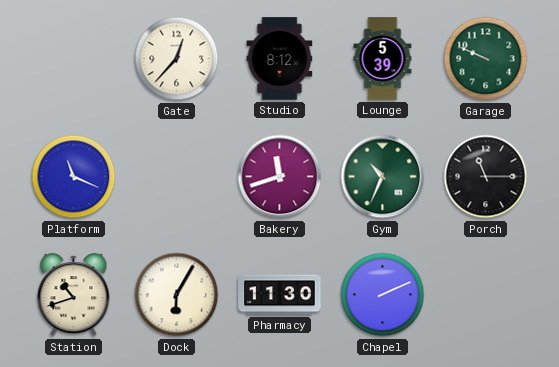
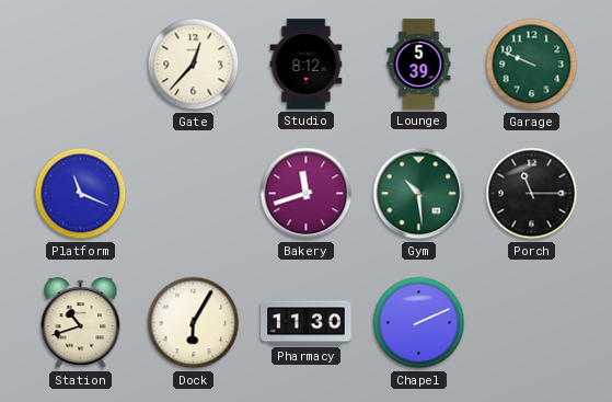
Gym: 10:34 -> 10:29
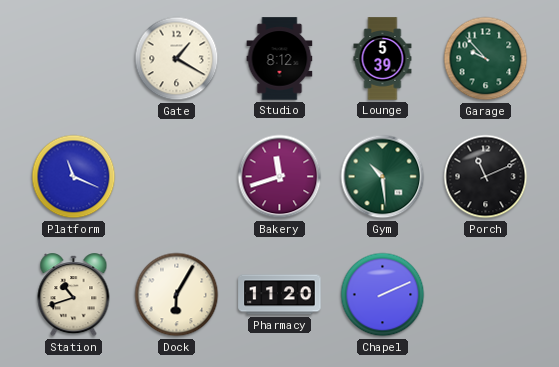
Gate: 12:37 -> 1:20
Garage: 9:49 -> 9:53
Porch: 11:15 -> 11:11
Pharmacy: 11:30 -> 11:20
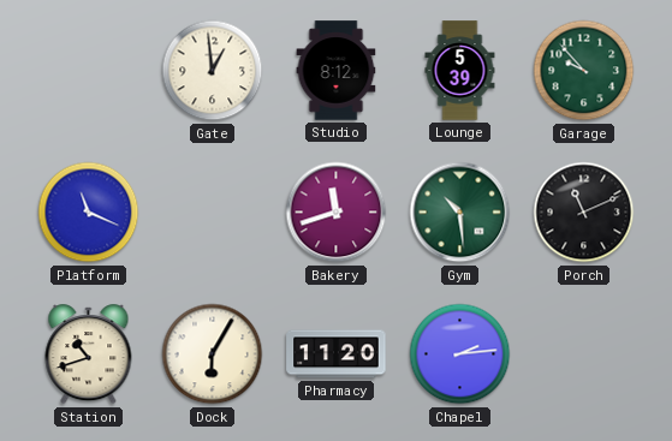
Gate: 1:20 -> 12:59
Chapel: 2:11 -> 2:14
